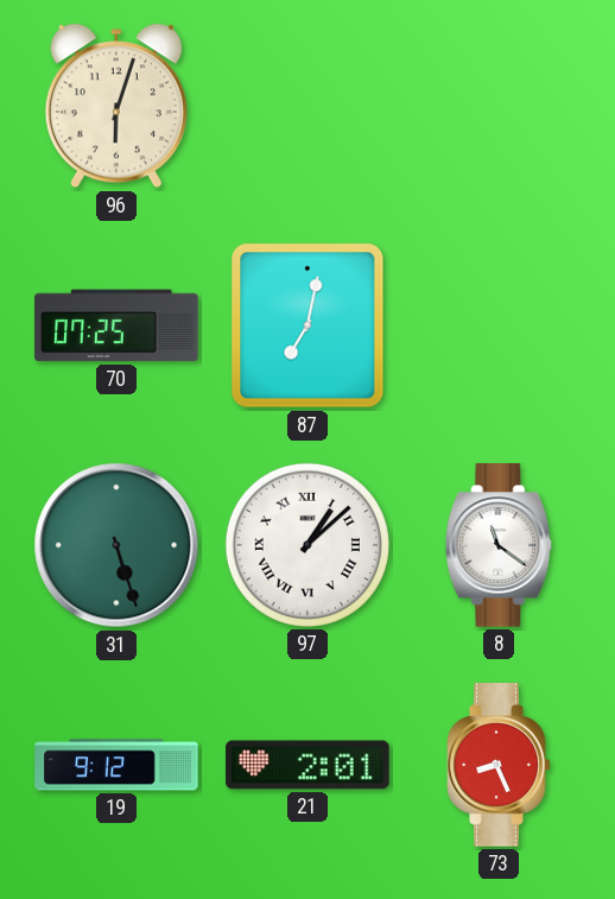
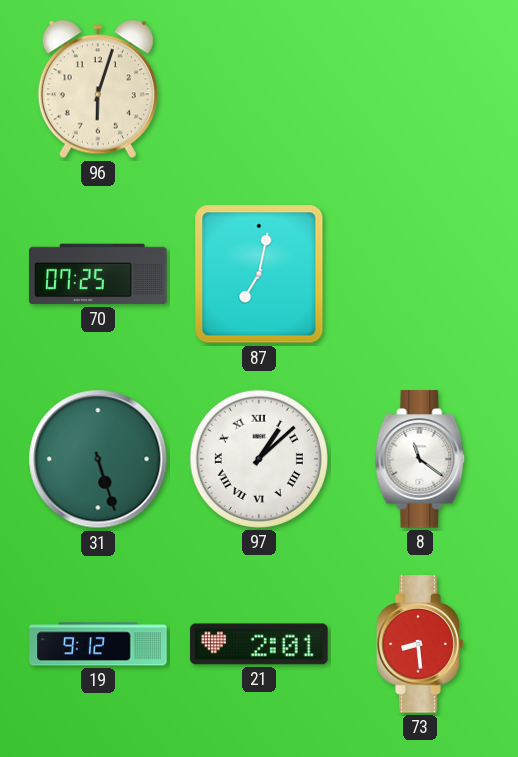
73: 8:26 -> 8:29
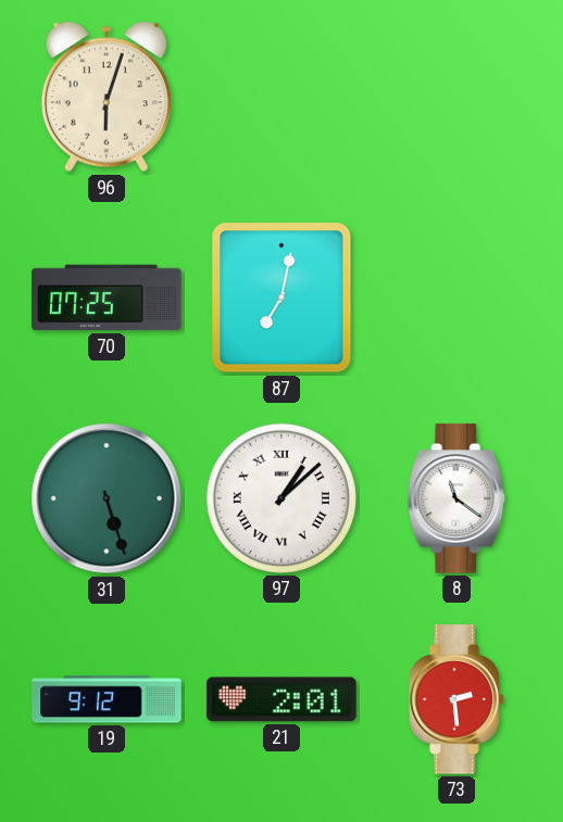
73: 8:29 -> 2:29
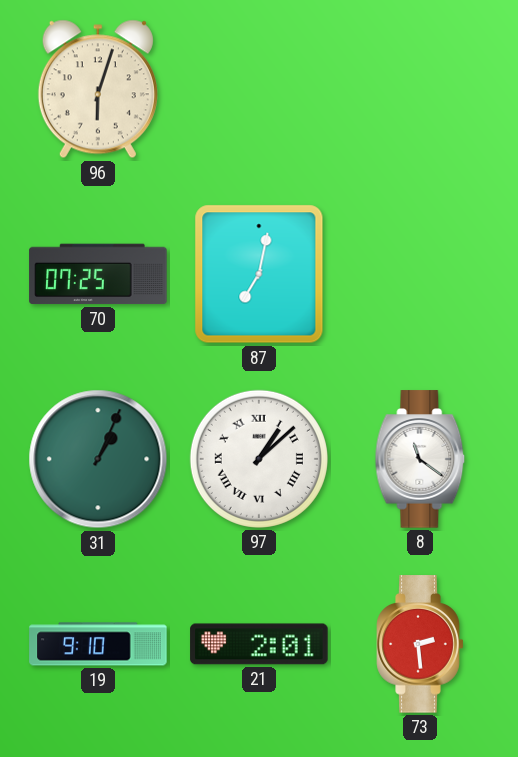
31: 5:27 -> 1:04
19: 9:12 -> 9:10
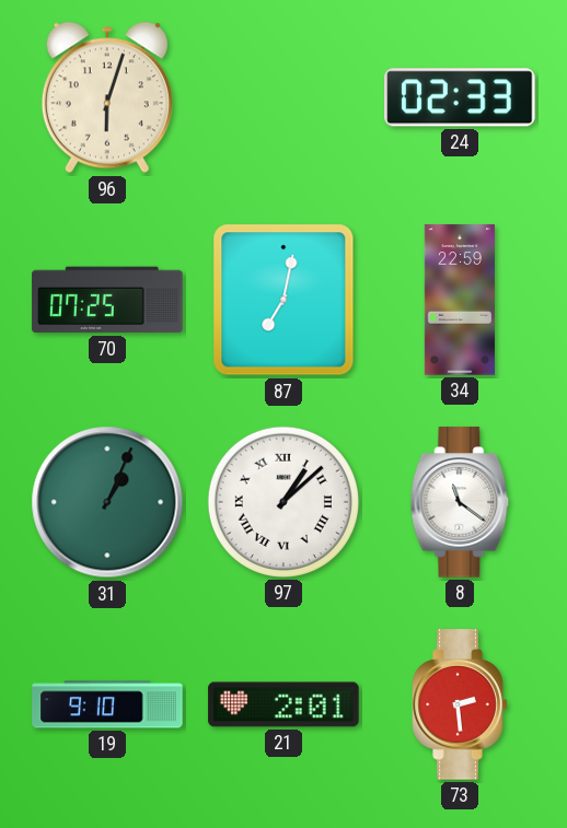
24: none -> 02:33
34: none -> 22:59
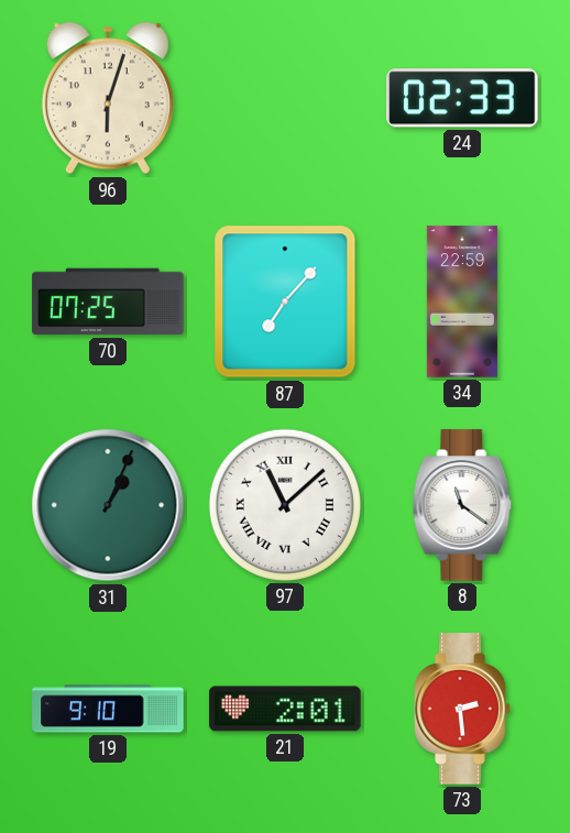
87: 7:02 -> 7:07
97: 1:08 -> 11:08
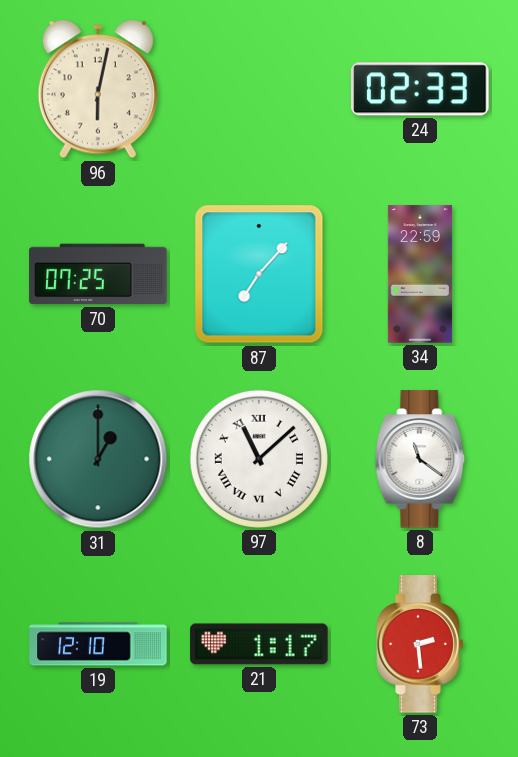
96: 6:03 -> 6:02
31: 1:04 -> 1:00
19: 9:10 -> 12:10
21: 2:01 -> 1:17
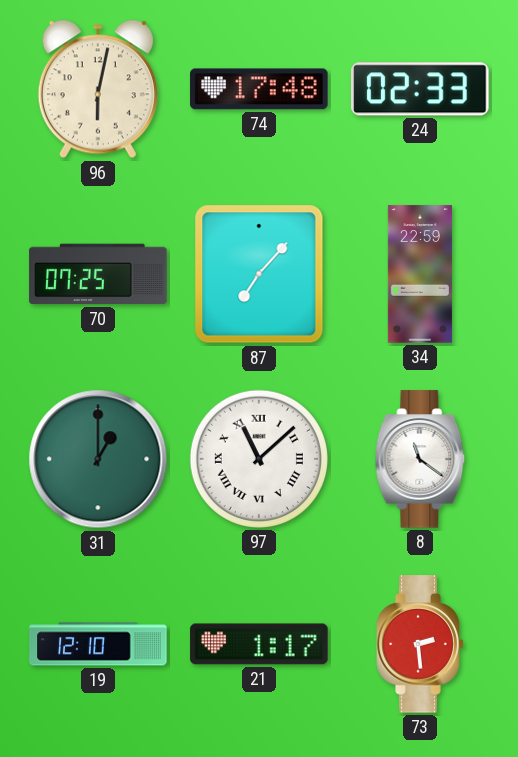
74: none -> 17:48
